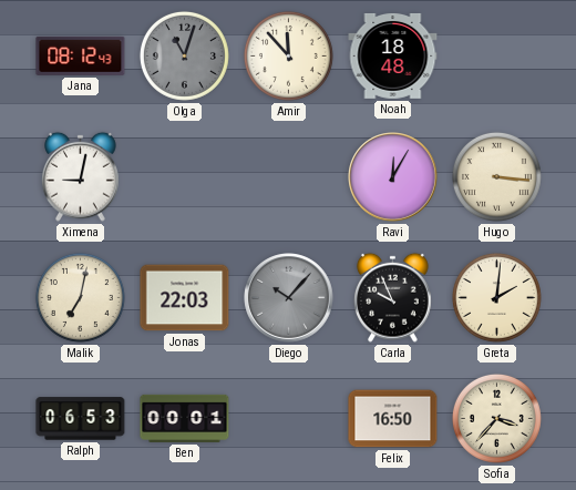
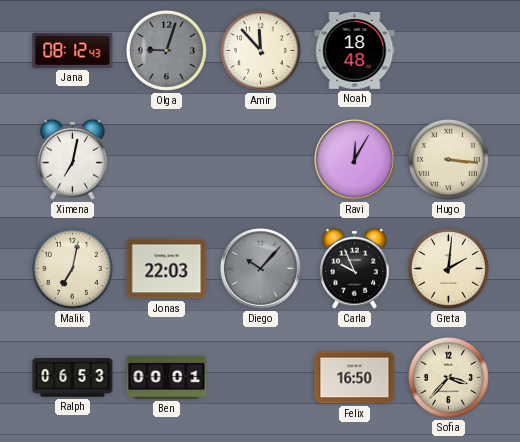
Olga: 11:03 -> 9:03
Ximena: 9:02 -> 7:02
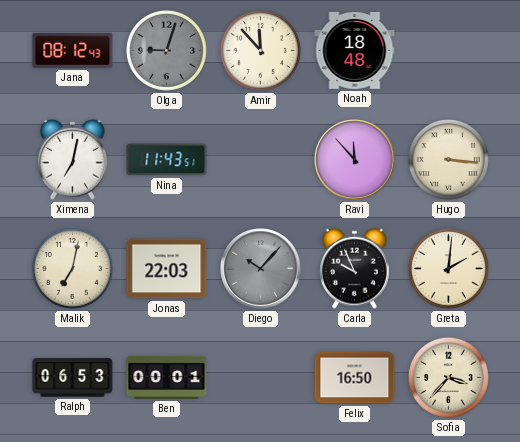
Nina: none -> 11:43
Ravi: 12:05 -> 11:53
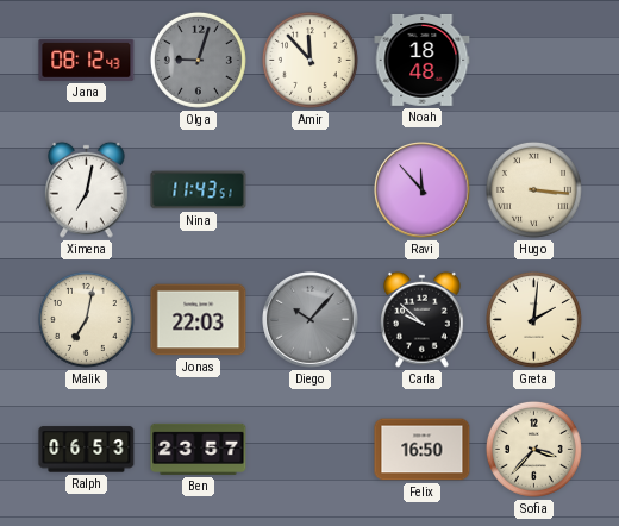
Carla: 9:56 -> 9:52
Ben: 00:01 -> 23:57
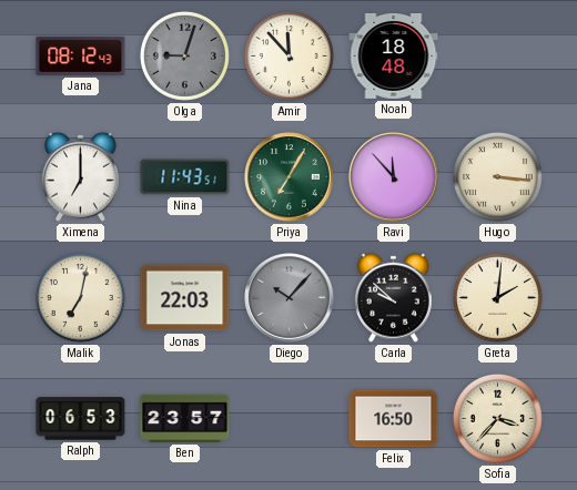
Ximena: 7:02 -> 7:00
Priya: none -> 7:05
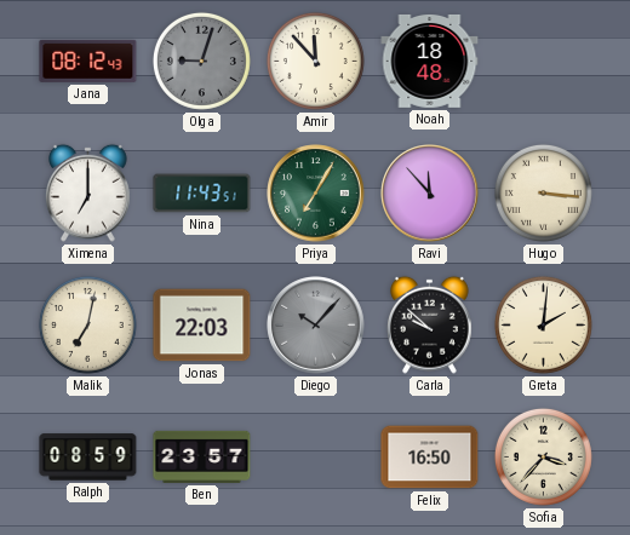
Ralph: 06:53 -> 08:59
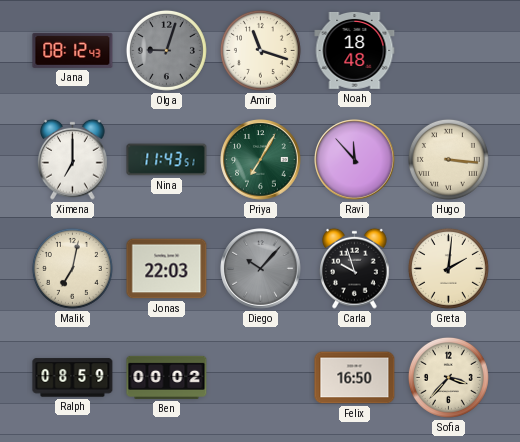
Amir: 11:53 -> 11:18
Carla: 9:52 -> 9:57
Ben: 23:57 -> 00:02
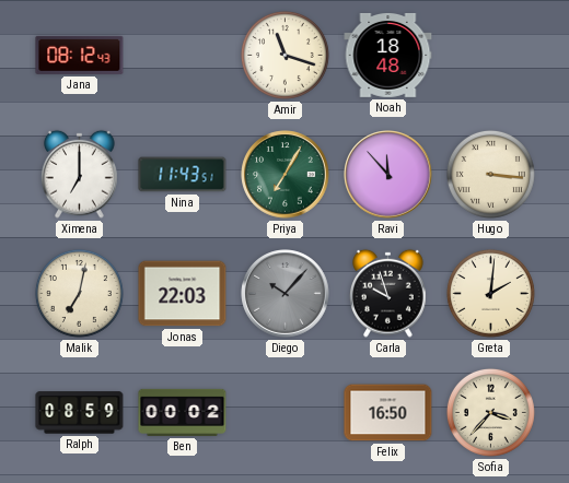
Olga: 9:03 -> none
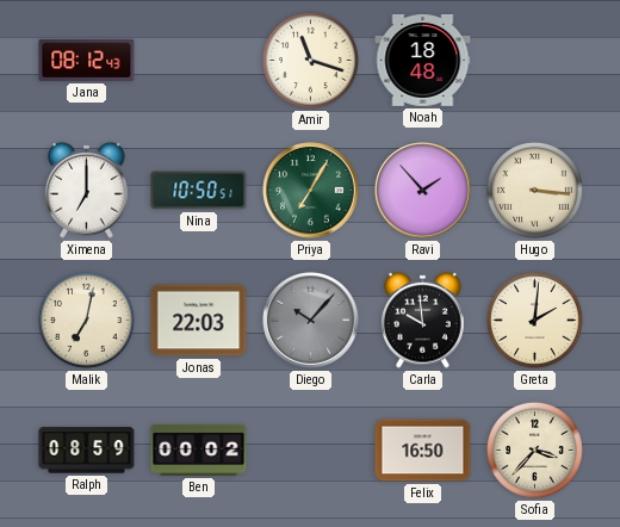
Nina: 11:43 -> 10:50
Ravi: 11:53 -> 1:53
Carla: 9:57 -> 9:59
